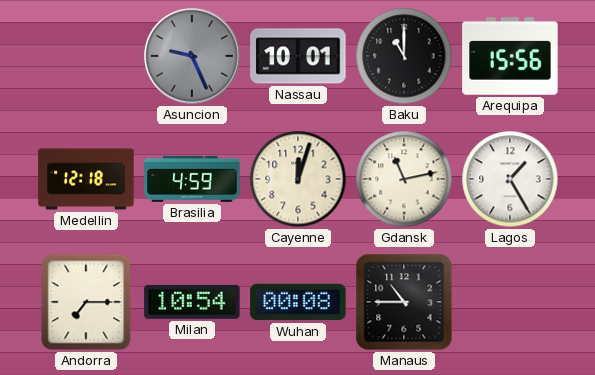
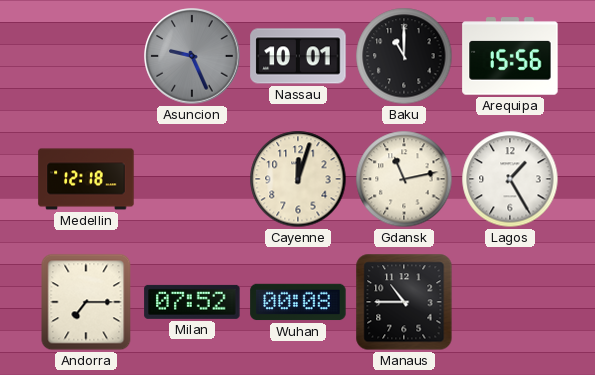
Brasilia: 4:59 -> none
Milan: 10:54 -> 07:52
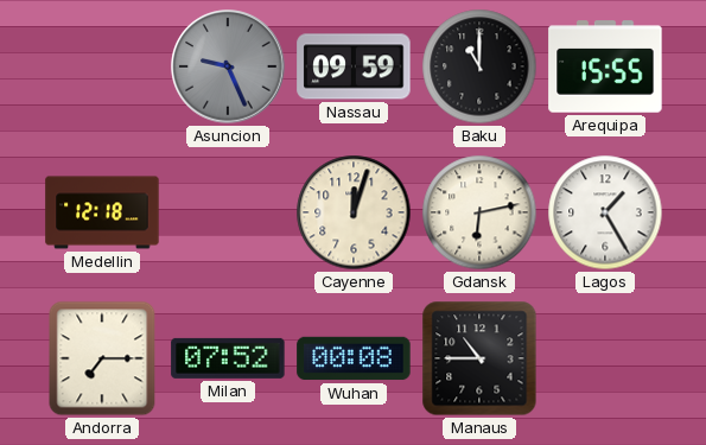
Nassau: 10:01 -> 09:59
Arequipa: 15:56 -> 15:55
Gdansk: 11:13 -> 6:13
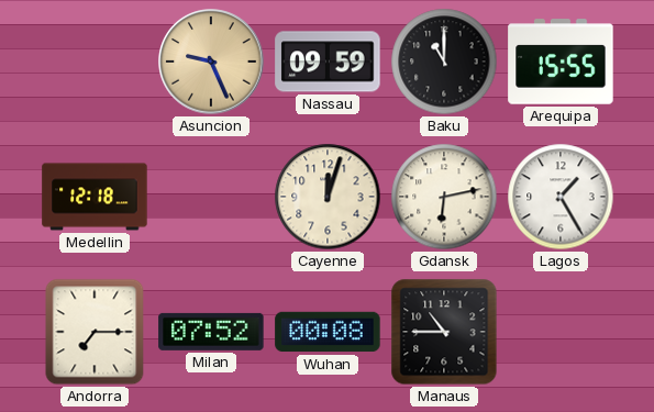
Asuncion dial: grey -> champagne
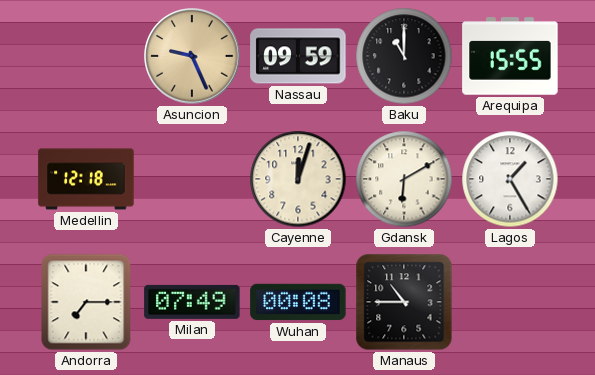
Gdansk: 6:13 -> 6:10
Milan: 07:52 -> 07:49
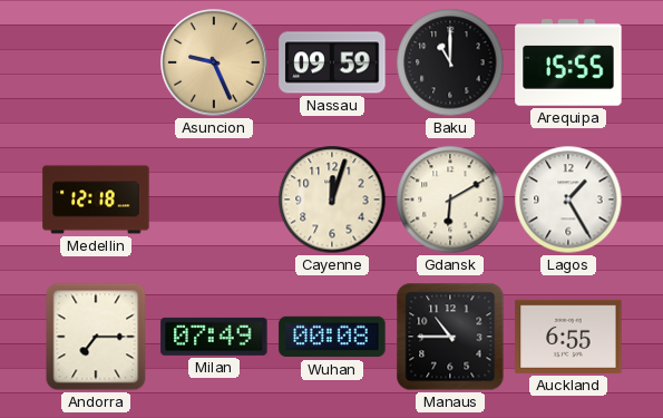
Auckland: none -> 6:55
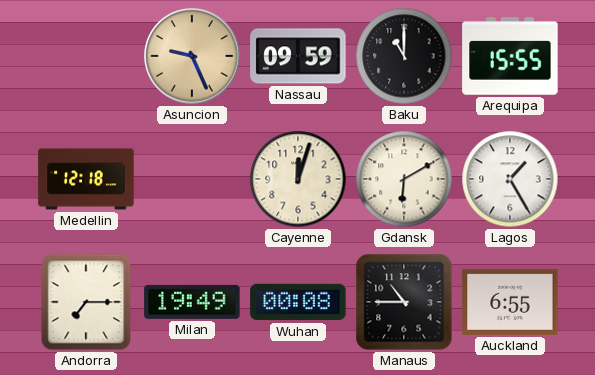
Milan: 07:49 -> 19:49
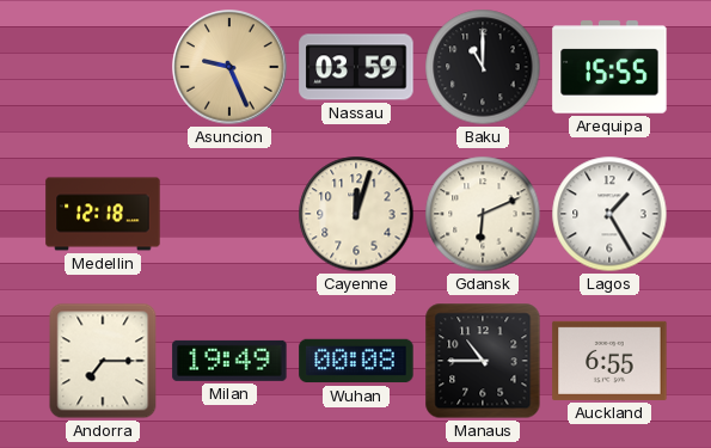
Nassau: 09:59 -> 03:59
Gdansk: 6:10 -> 6:11
